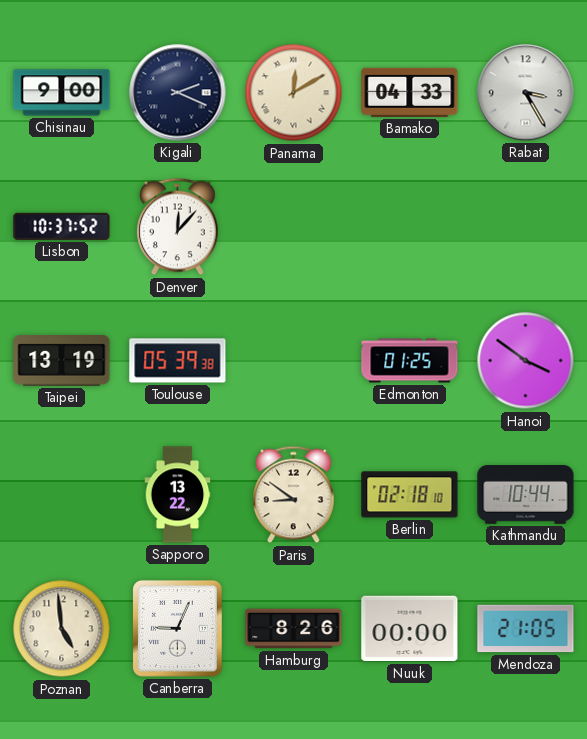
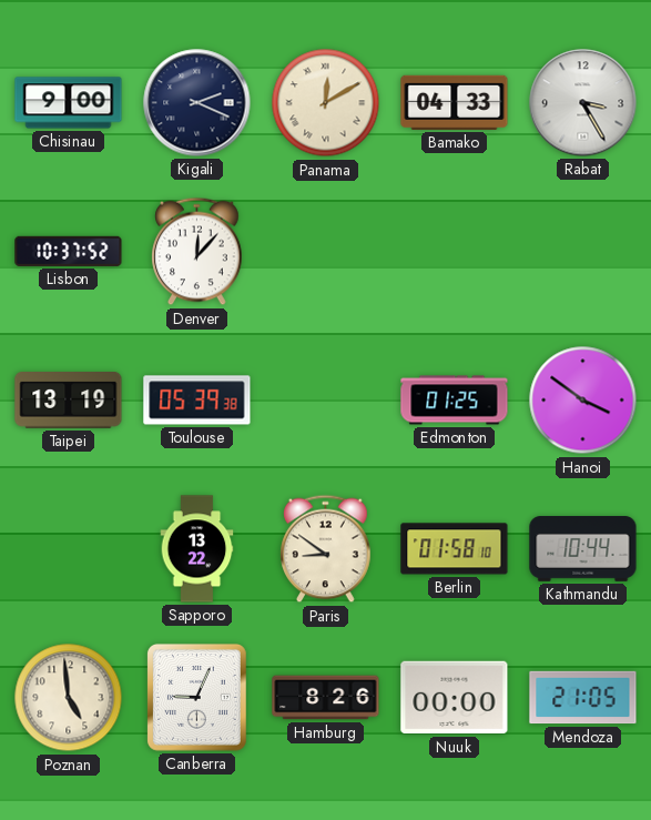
Berlin: 02:18 -> 01:58
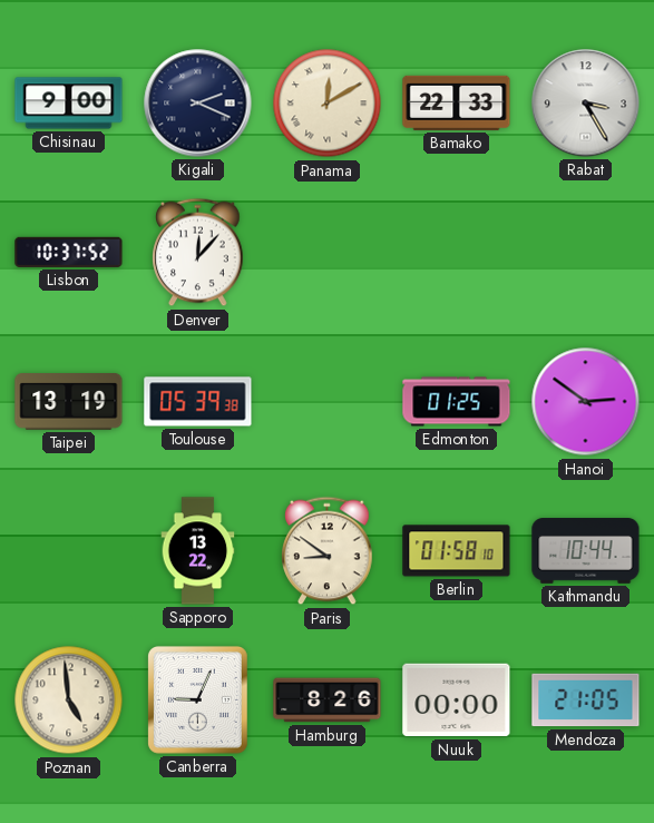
Bamako: 04:33 -> 22:33
Hanoi: 3:51 -> 2:51
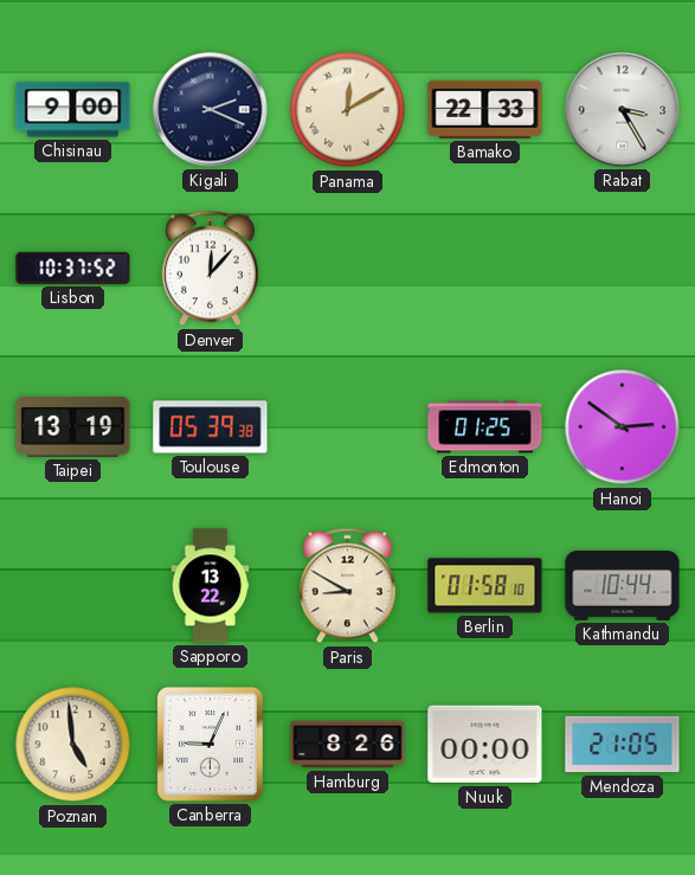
Paris: 8:51 -> 8:50
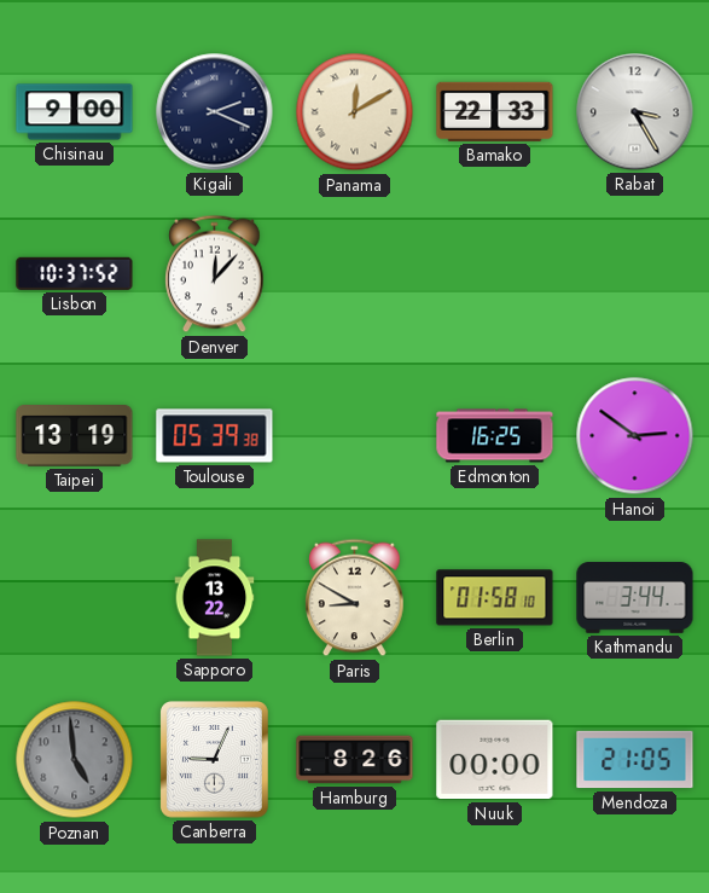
Edmonton: 01:25 -> 16:25
Kathmandu: 10:44 -> 3:44
Poznan dial: cream -> grey
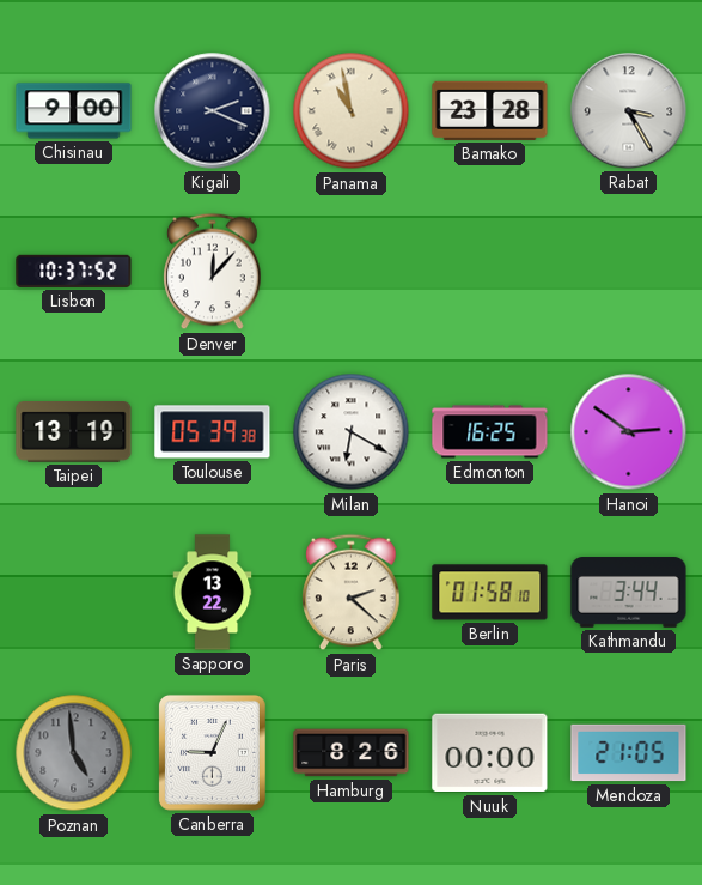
Panama: 12:10 -> 10:58
Bamako: 22:33 -> 23:28
Milan: none -> 6:20
Paris: 8:50 -> 2:22
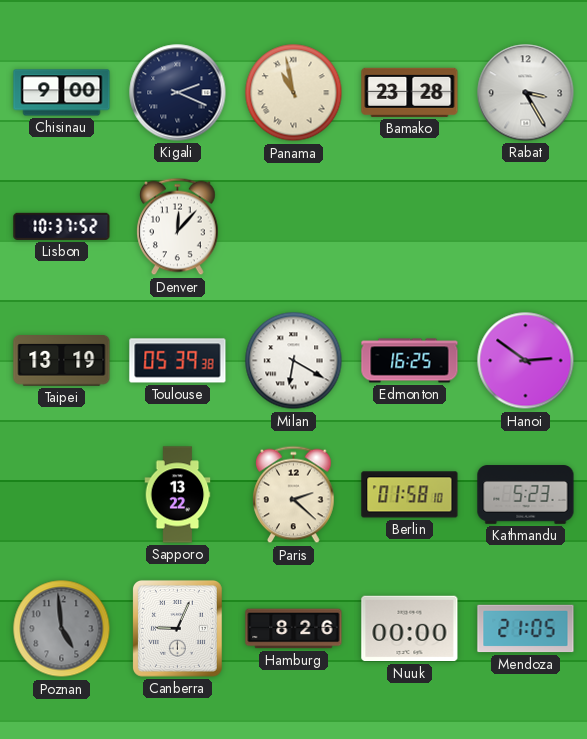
Kathmandu: 3:44 -> 5:23
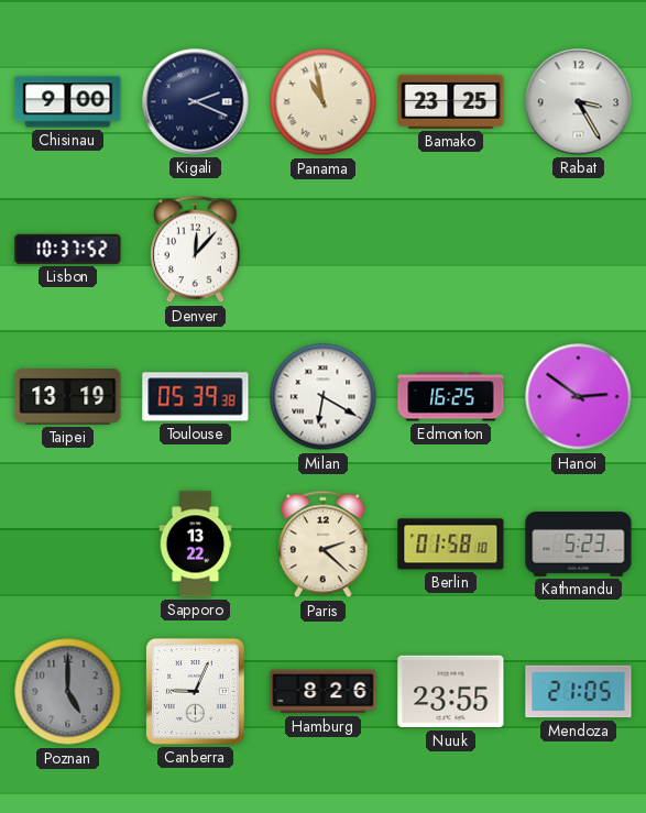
Bamako: 23:28 -> 23:25
Poznan: 4:59 -> 5:00
Nuuk: 00:00 -> 23:55
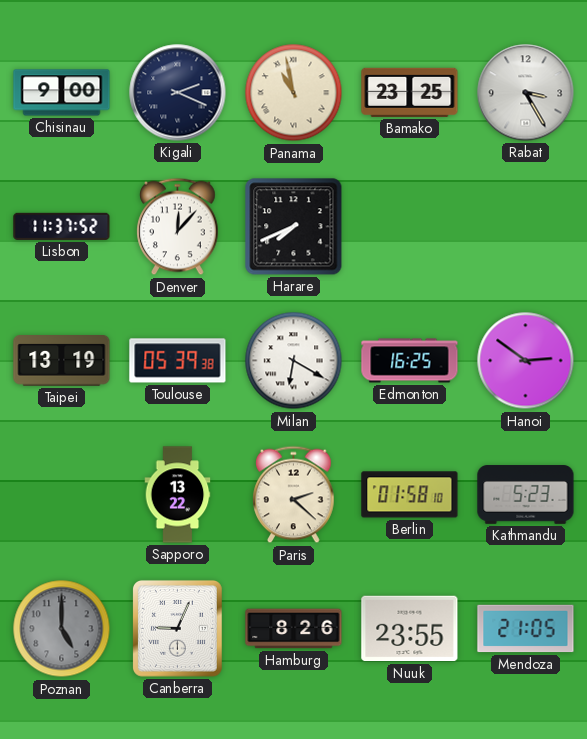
Lisbon: 10:37 -> 11:37
Harare: none -> 7:41
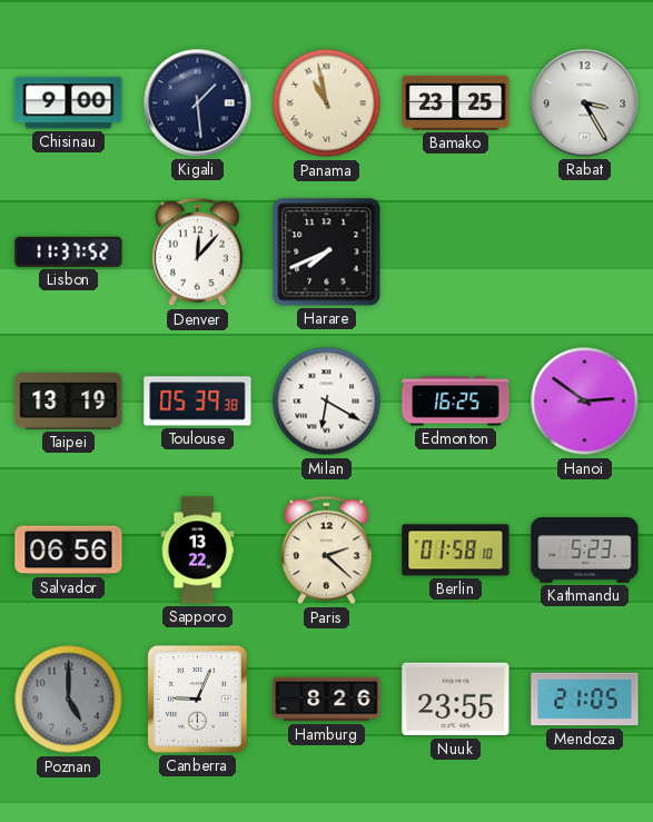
Kigali: 2:19 -> 1:29
Salvador: none -> 06:56
